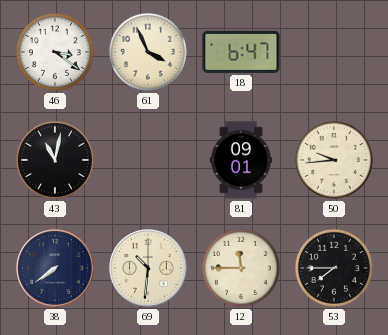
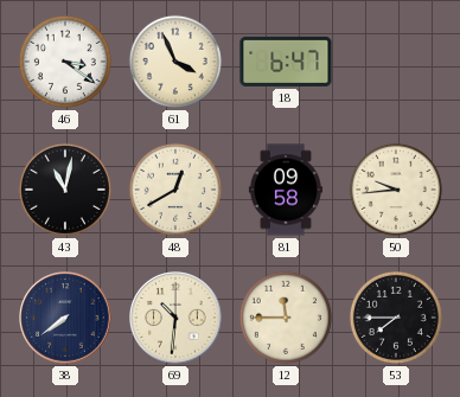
48: none -> 12:40
81: 09:01 -> 09:58
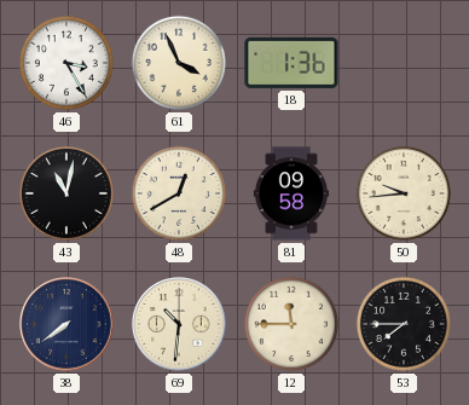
46: 3:21 -> 3:25
18: 6:47 -> 1:36
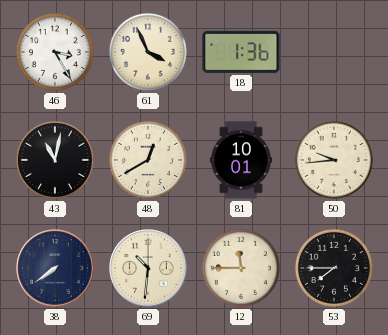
81: 09:58 -> 10:01
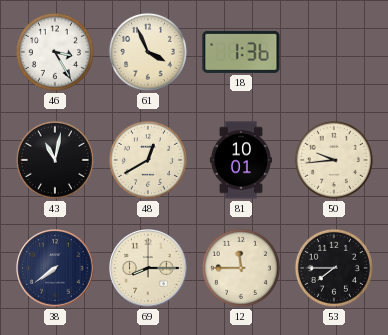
69: 10:31 -> 8:15
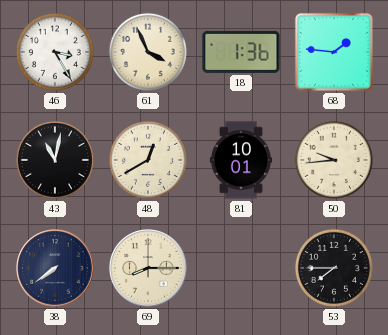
68: none -> 1:46
12: 11:45 -> none
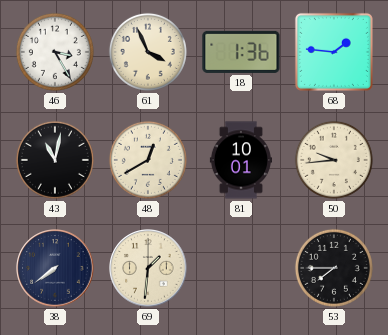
69: 8:15 -> 1:31
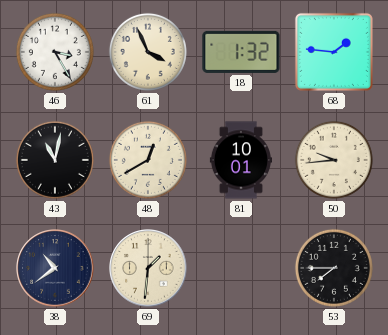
18: 1:36 -> 1:32
38: 7:39 -> 10:39
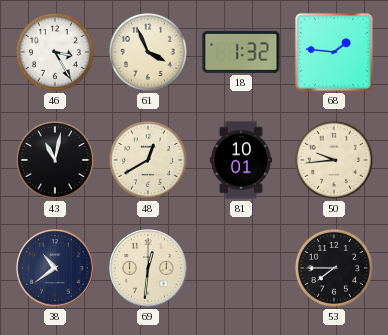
69: 1:31 -> 12:31
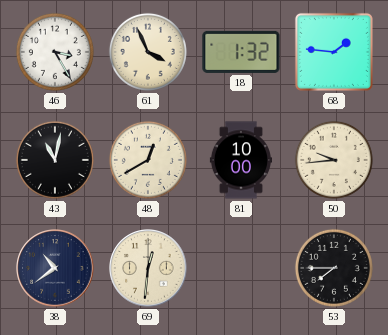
81: 10:01 -> 10:00
